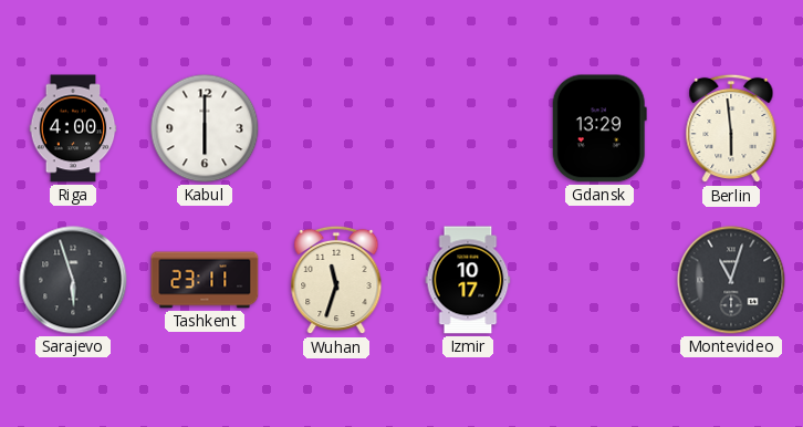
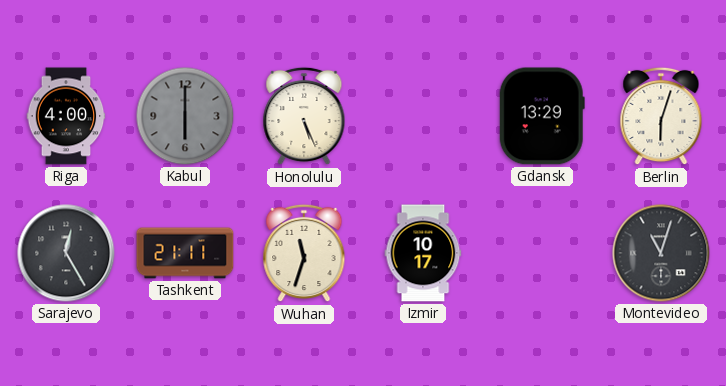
Kabul dial: white -> grey
Honolulu: none -> 5:26
Berlin: 5:59 -> 6:03
Sarajevo: 5:57 -> 12:25
Tashkent: 23:11 -> 21:11
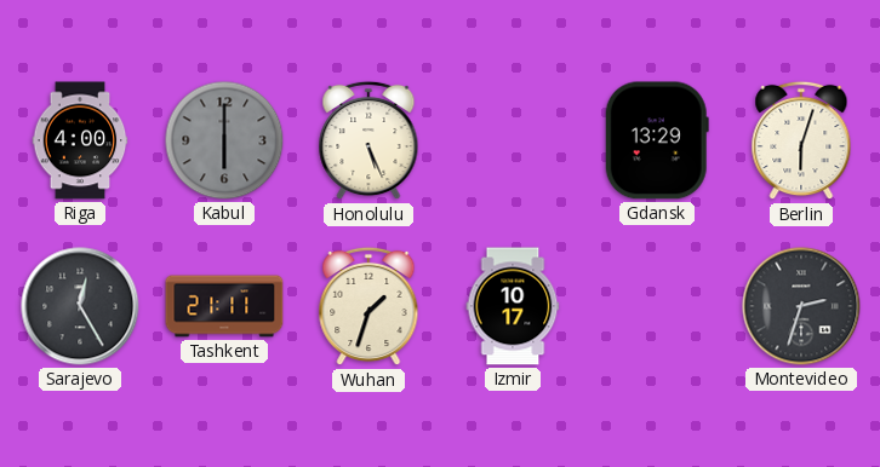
Wuhan: 11:33 -> 1:33
Montevideo: 11:03 -> 2:33
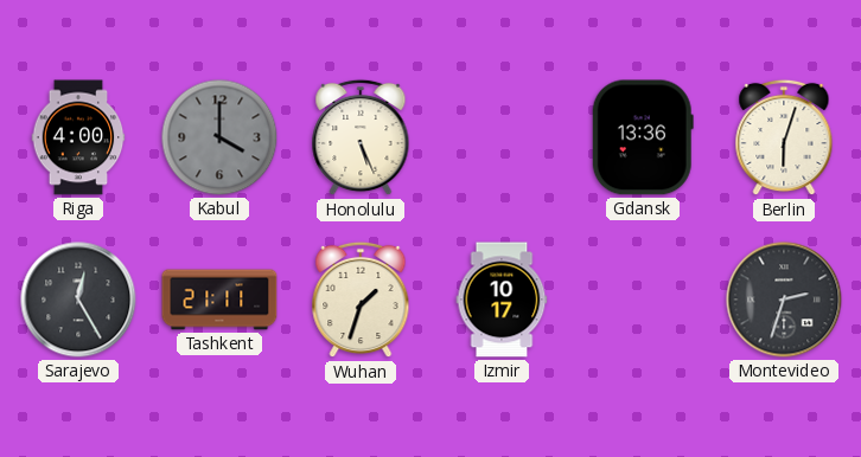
Kabul: 6:00 -> 4:00
Gdansk: 13:29 -> 13:36
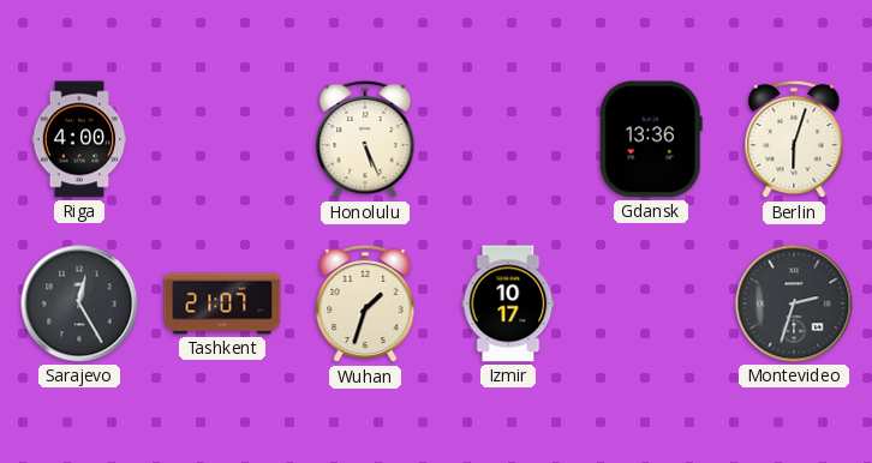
Kabul: 4:00 -> none
Tashkent: 21:11 -> 21:07
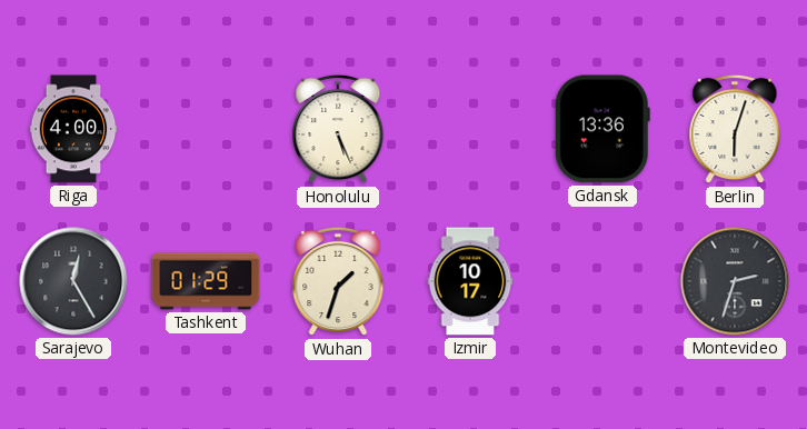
Tashkent: 21:07 -> 01:29
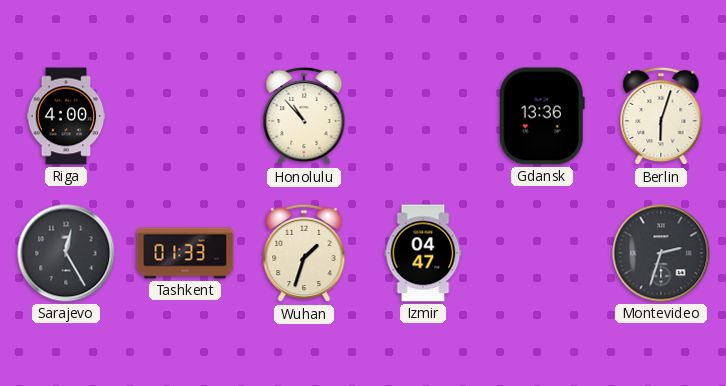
Honolulu: 5:26 -> 10:53
Tashkent: 01:29 -> 01:33
Izmir: 10:17 -> 04:47
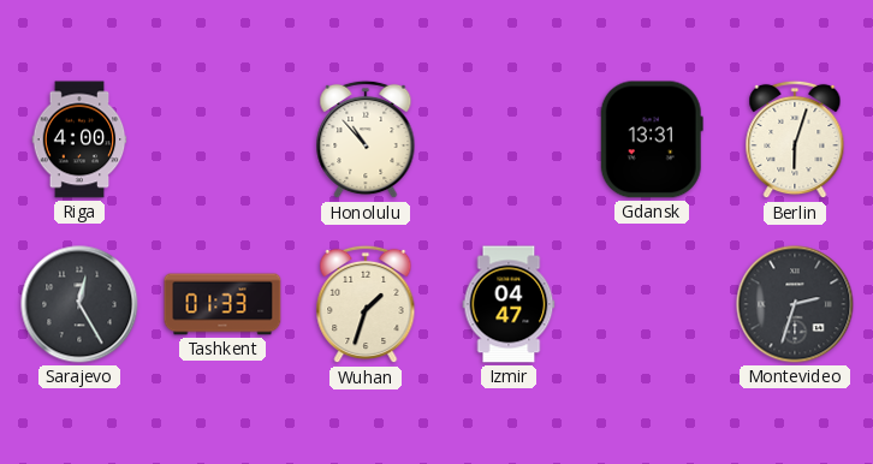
Gdansk: 13:36 -> 13:31
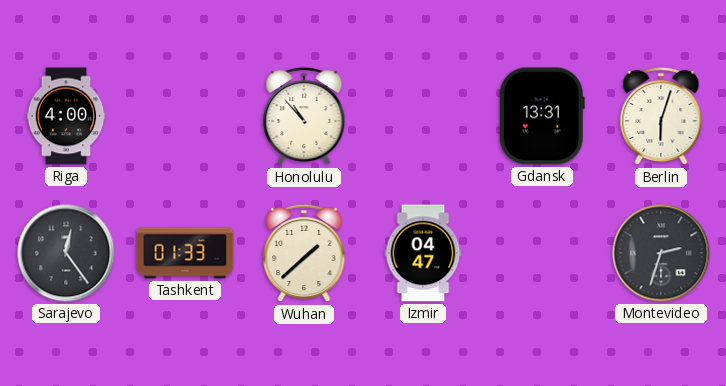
Sarajevo: 12:25 -> 12:24
Wuhan: 1:33 -> 1:38
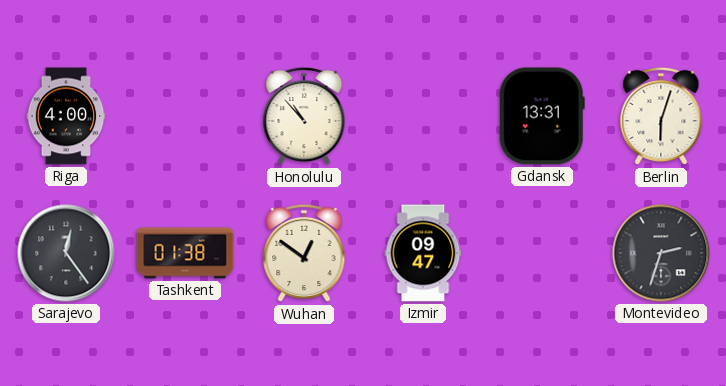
Tashkent: 01:33 -> 01:38
Wuhan: 1:38 -> 12:51
Izmir: 04:47 -> 09:47
